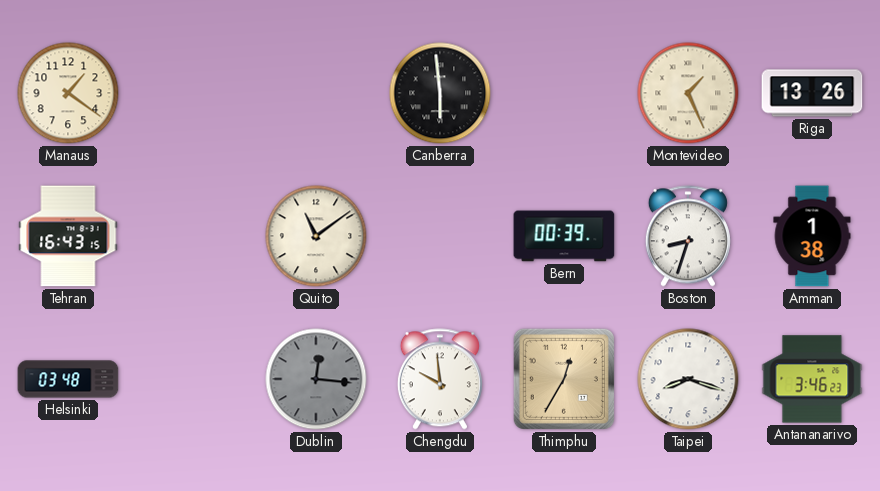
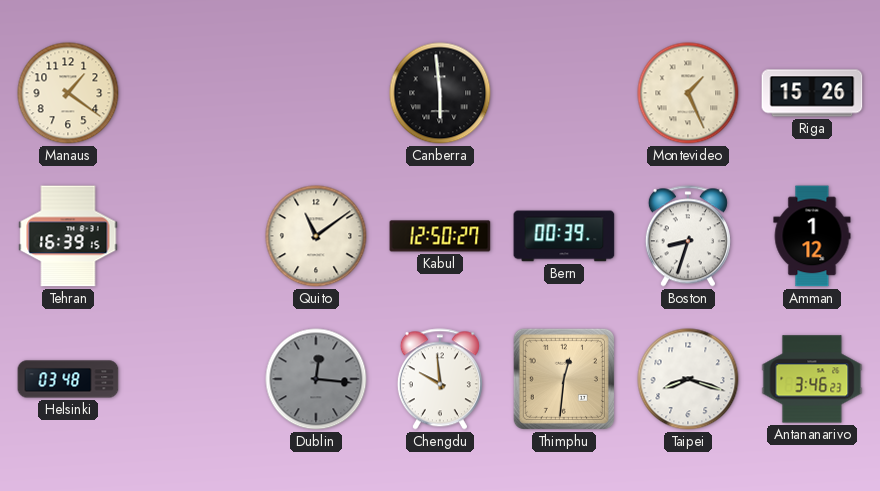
Riga: 13:26 -> 15:26
Tehran: 16:43 -> 16:39
Kabul: none -> 12:50
Amman: 1:38 -> 1:12
Thimphu: 12:35 -> 12:31
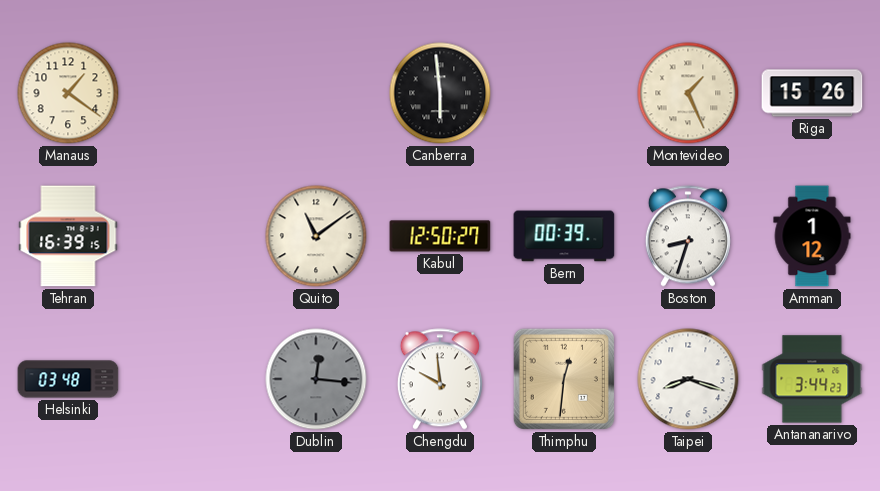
Antananarivo: 3:46 -> 3:44
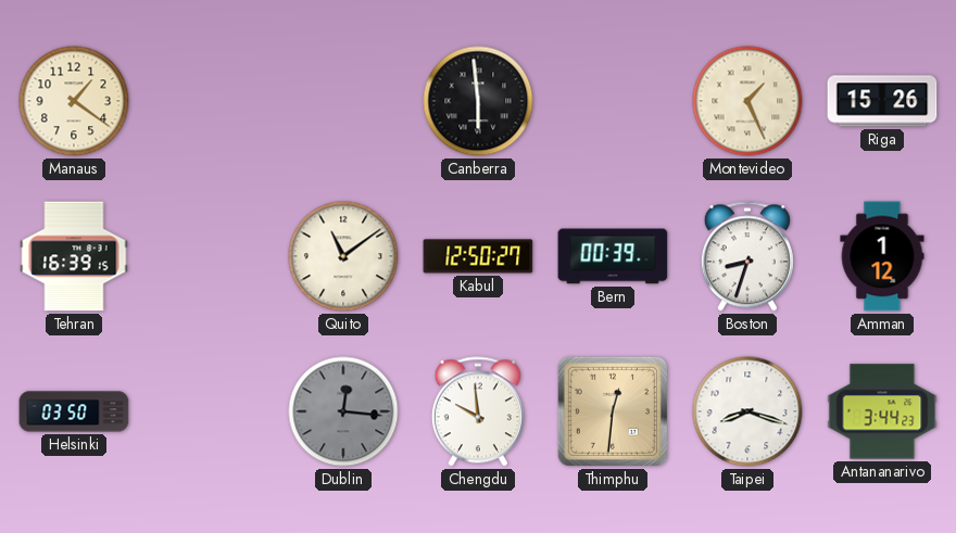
Helsinki: 03:48 -> 03:50
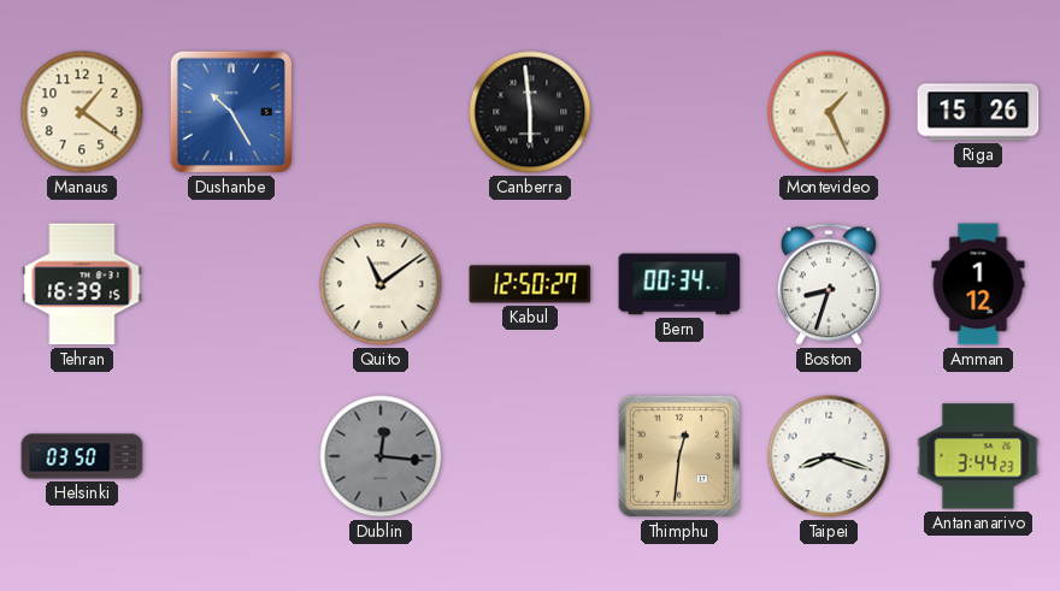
Dushanbe: none -> 10:25
Bern: 00:39 -> 00:34
Chengdu: 9:59 -> none
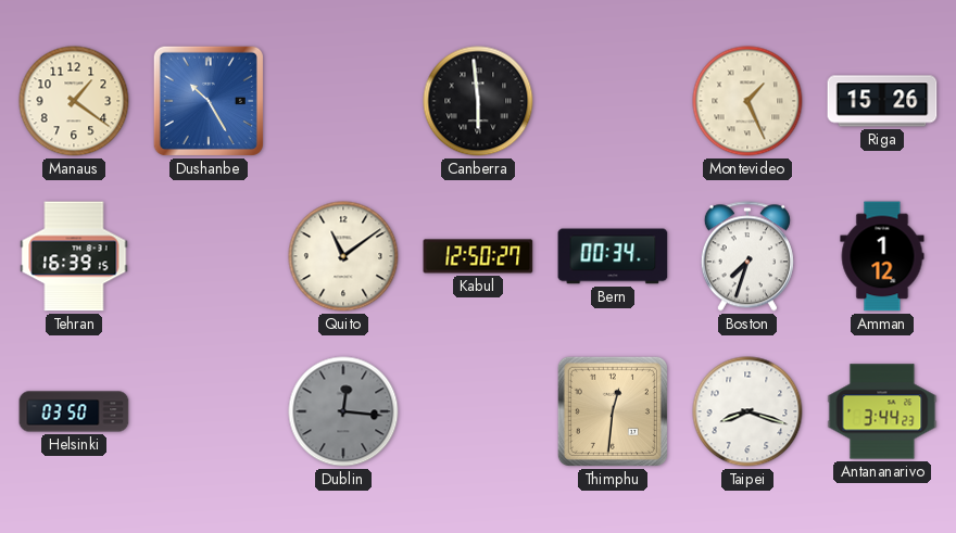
Boston: 8:33 -> 7:33
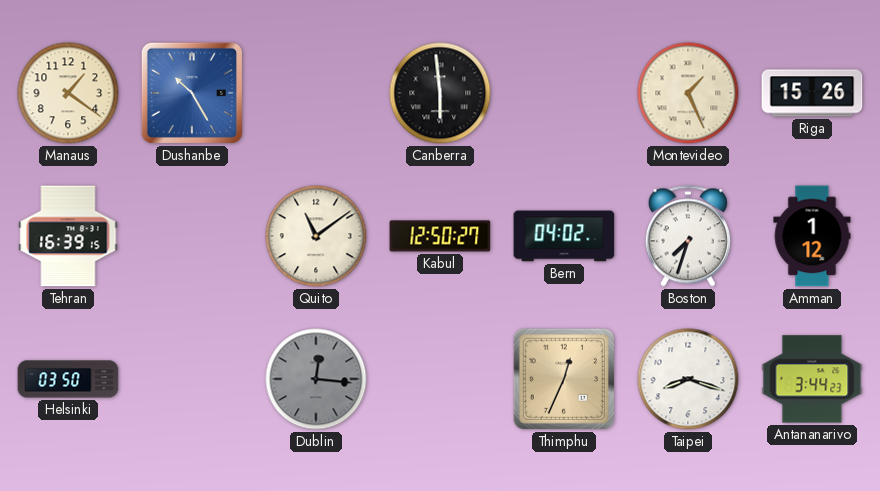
Bern: 00:34 -> 04:02
Thimphu: 12:31 -> 12:34
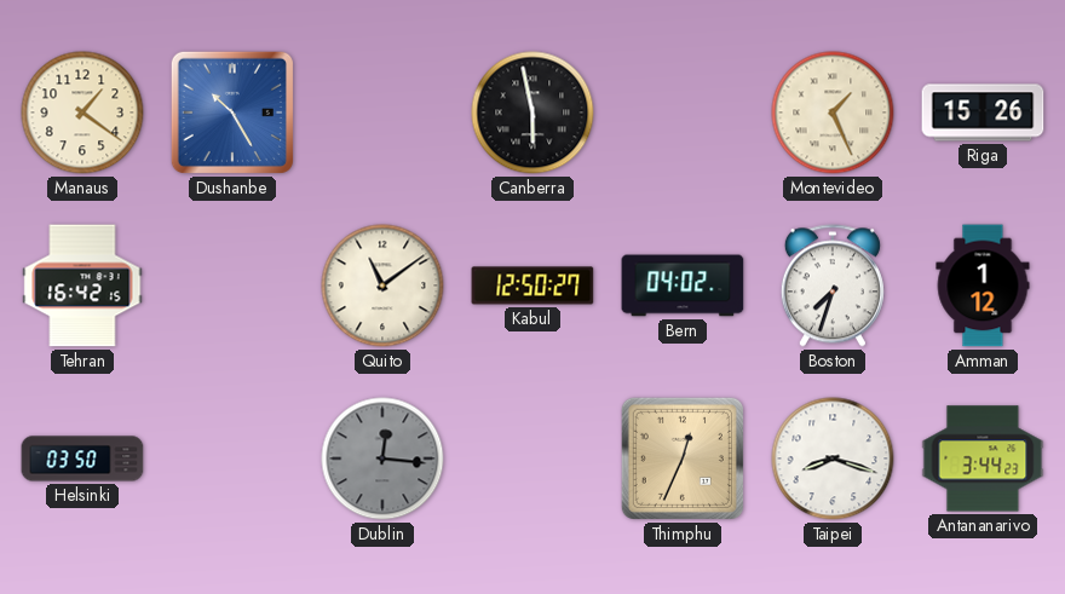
Canberra: 5:59 -> 5:58
Tehran: 16:39 -> 16:42
